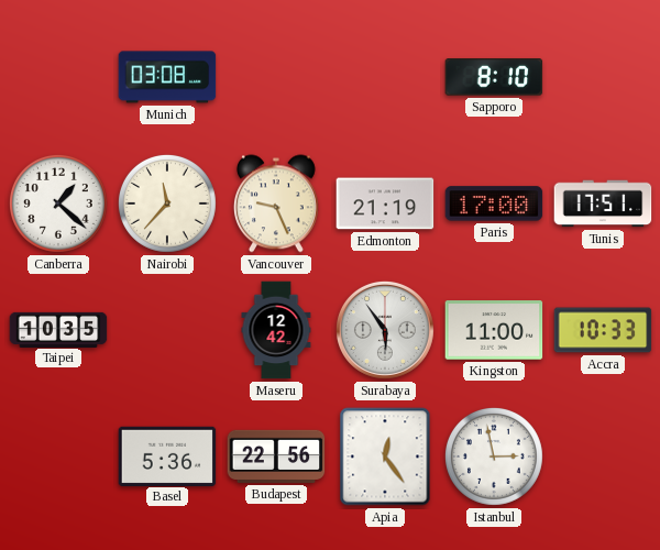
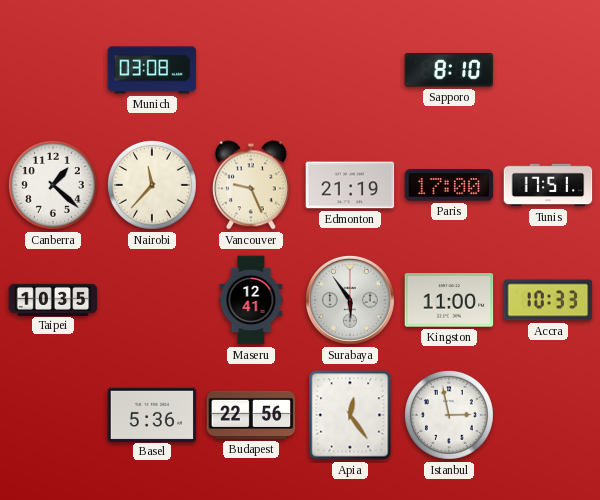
Maseru: 12:42 -> 12:41
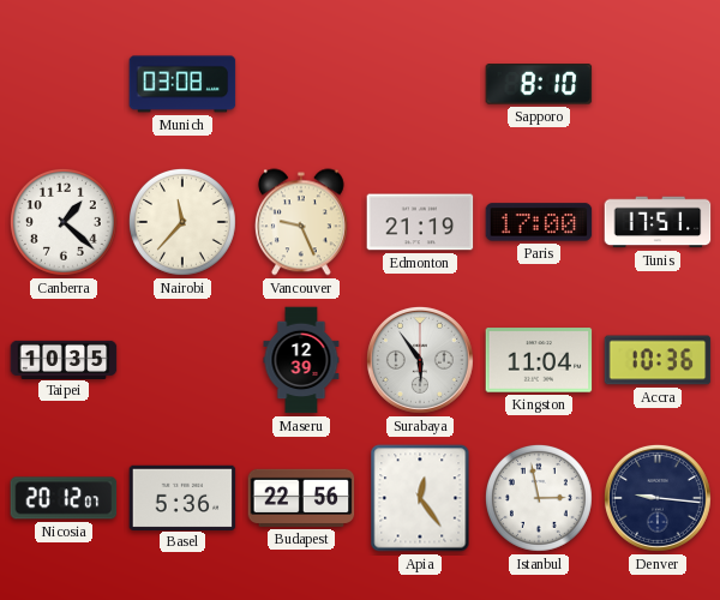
Maseru: 12:41 -> 12:39
Kingston: 11:00 -> 11:04
Accra: 10:33 -> 10:36
Nicosia: none -> 20:12
Denver: none -> 9:16
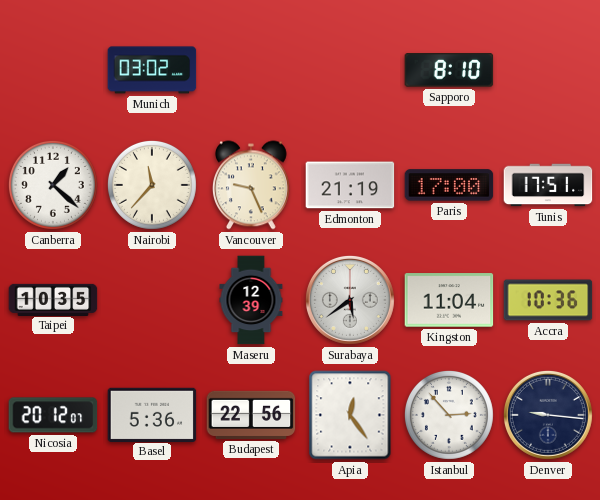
Munich: 03:08 -> 03:02
Surabaya: 5:54 -> 5:39
Istanbul: 2:58 -> 2:53
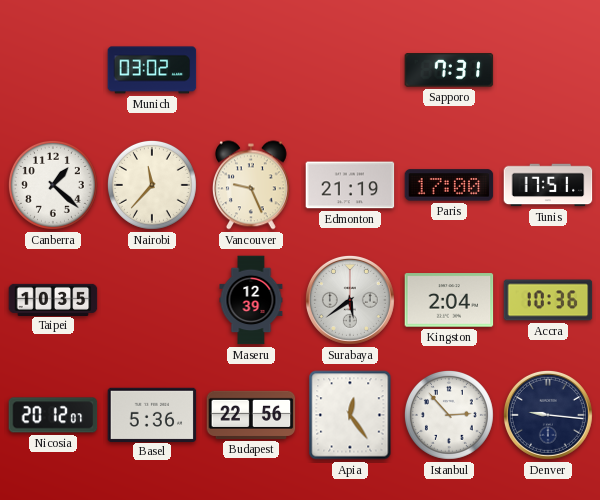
Sapporo: 8:10 -> 7:31
Kingston: 11:04 -> 2:04
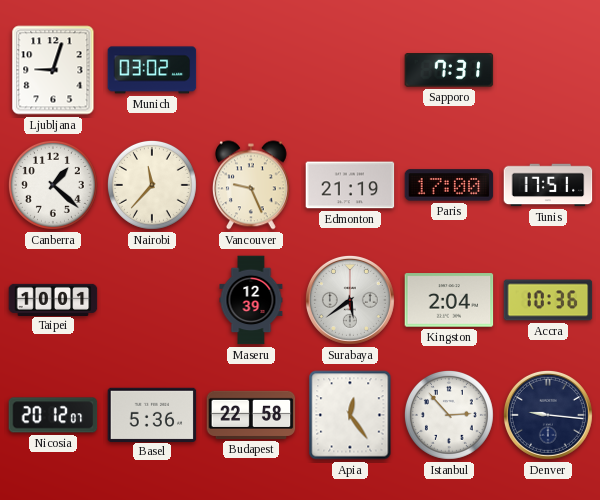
Ljubljana: none -> 9:03
Taipei: 10:35 -> 10:01
Budapest: 22:56 -> 22:58
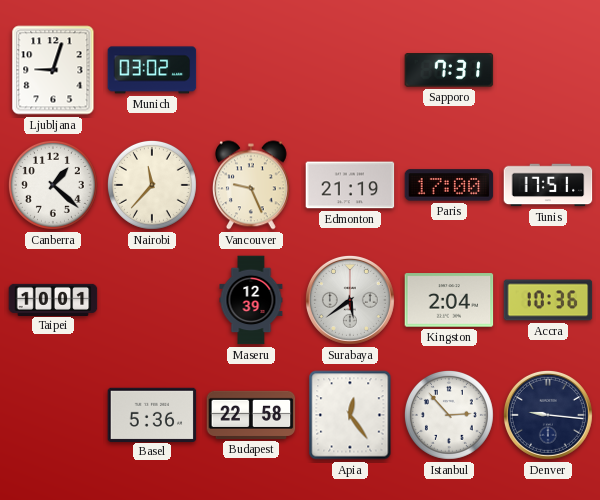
Nicosia: 20:12 -> none
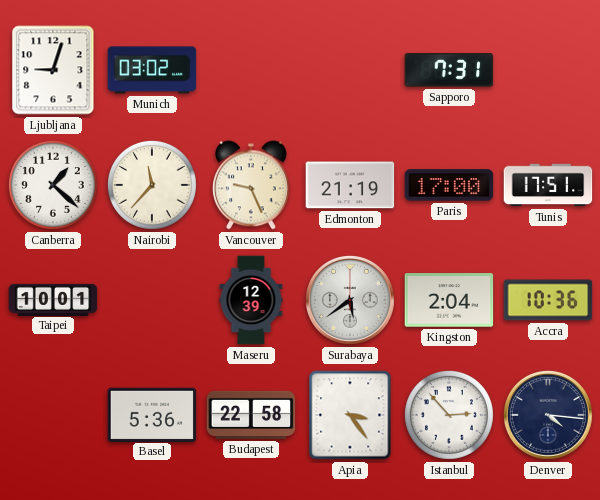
Apia: 12:24 -> 3:24
Denver: 9:16 -> 4:16
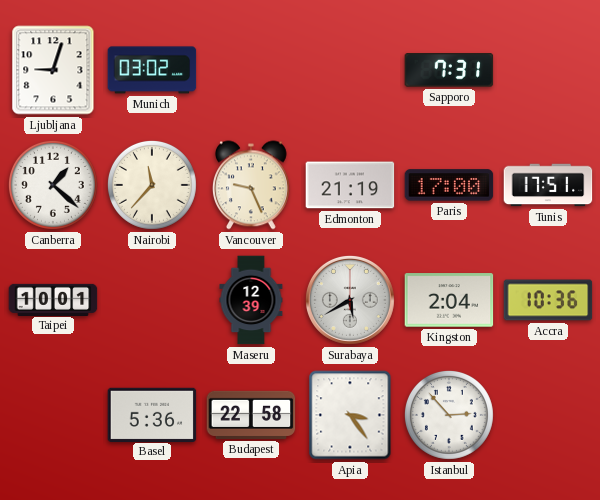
Surabaya: 5:39 -> 5:40
Denver: 4:16 -> none
